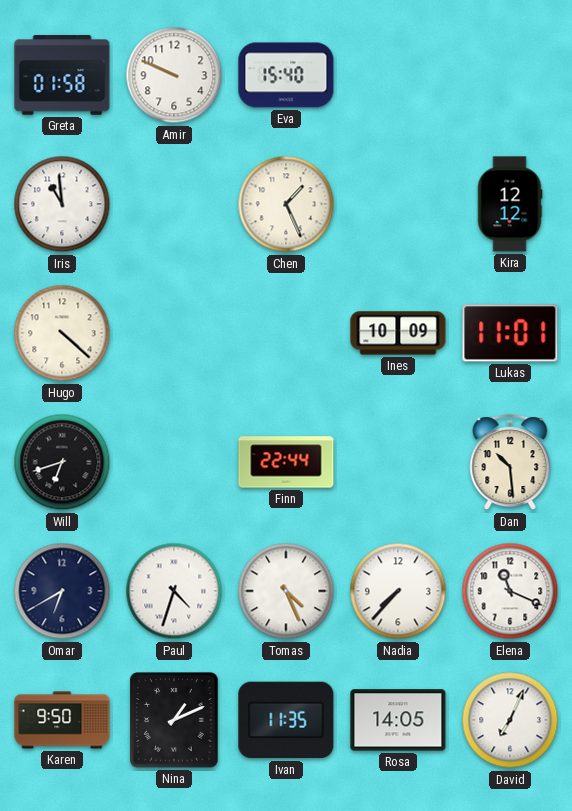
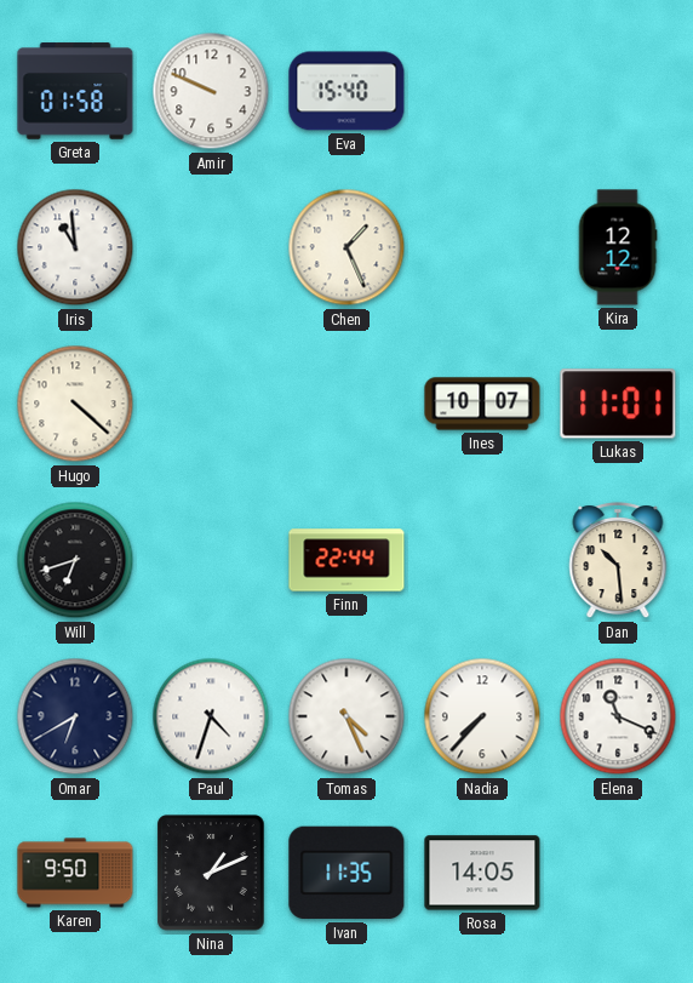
Ines: 10:09 -> 10:07
David: 7:04 -> none
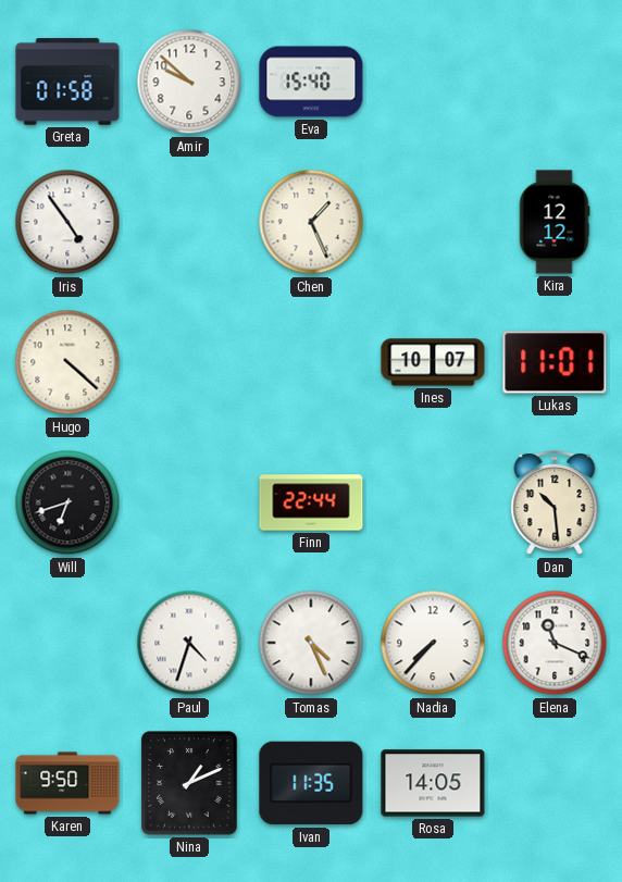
Amir: 9:49 -> 9:52
Iris: 10:59 -> 4:54
Omar: 6:40 -> none
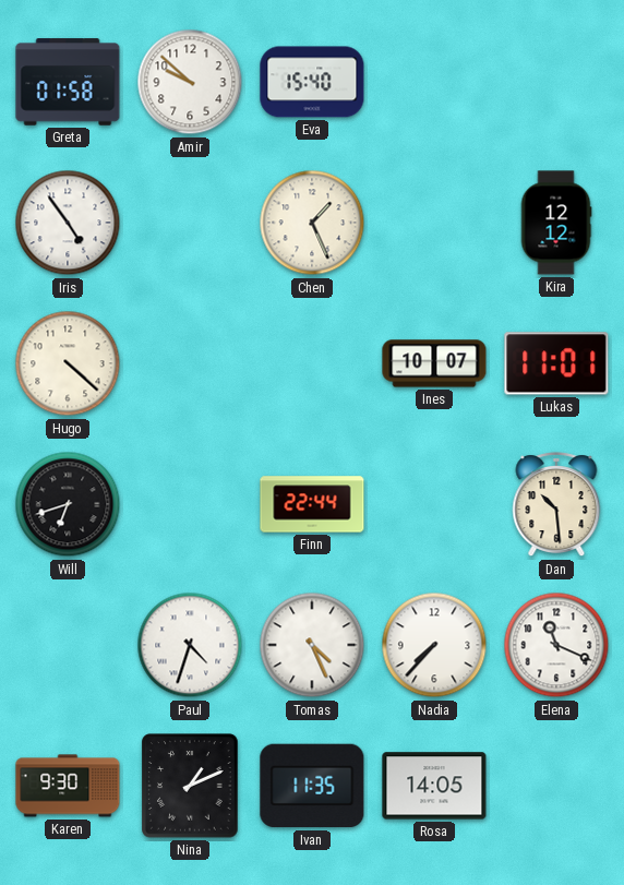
Karen: 9:50 -> 9:30
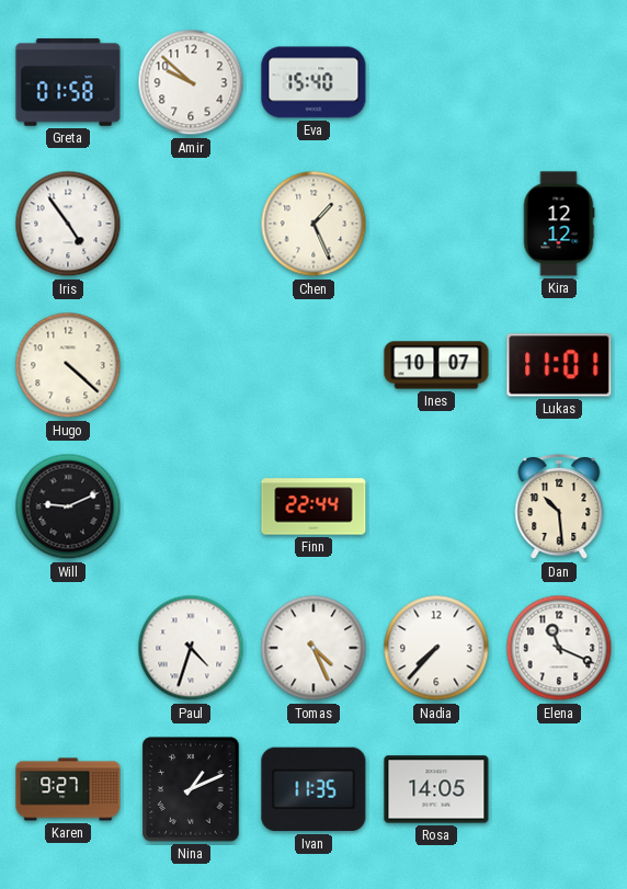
Will: 6:42 -> 9:11
Karen: 9:30 -> 9:27
